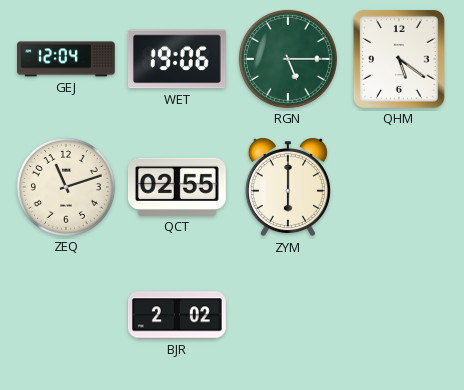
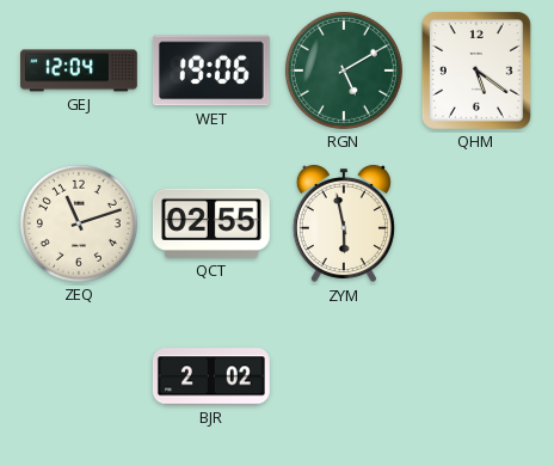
RGN: 5:15 -> 5:10
ZYM: 6:00 -> 5:58
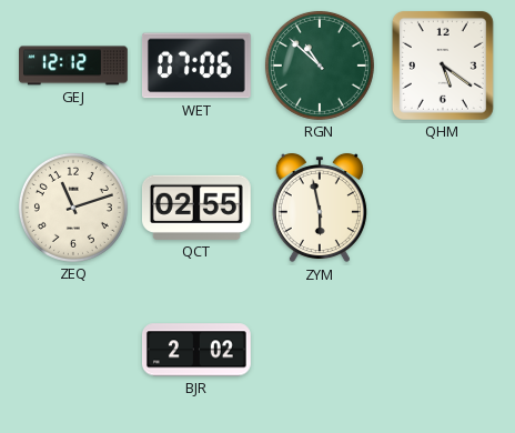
GEJ: 12:04 -> 12:12
WET: 19:06 -> 07:06
RGN: 5:10 -> 10:52
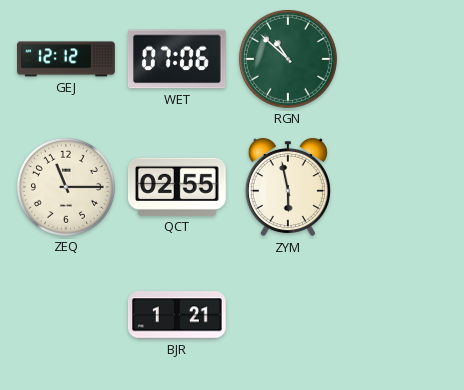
QHM: 5:21 -> none
ZEQ: 11:12 -> 11:15
BJR: 2:02 -> 1:21
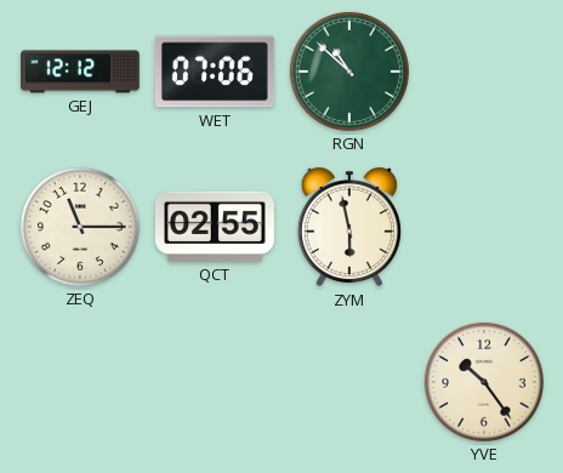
BJR: 1:21 -> none
YVE: none -> 10:24
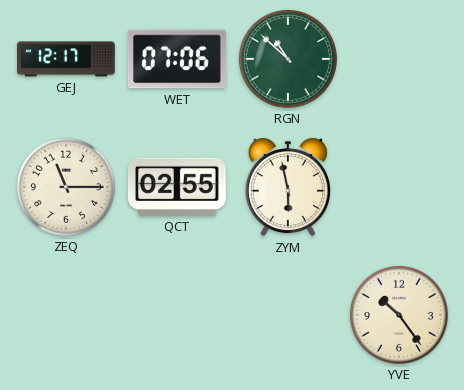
GEJ: 12:12 -> 12:17
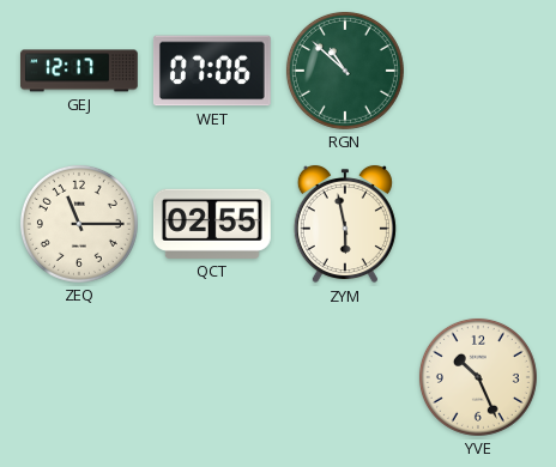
YVE: 10:24 -> 10:26
